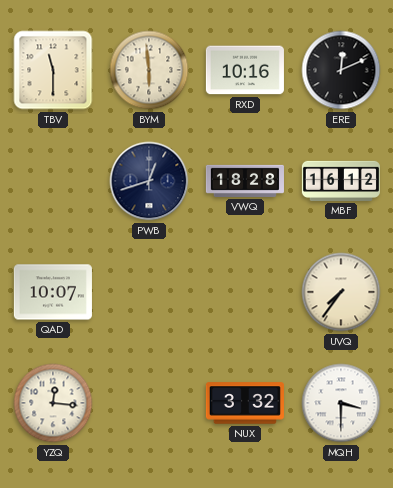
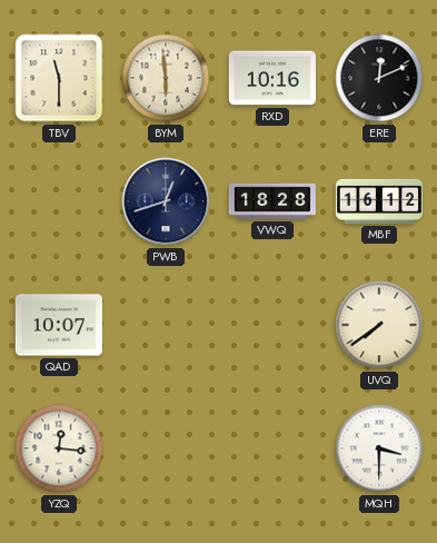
UVQ: 7:36 -> 7:39
NUX: 3:32 -> none
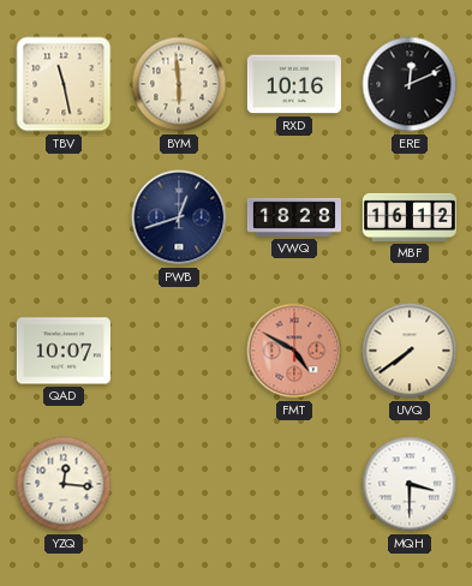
TBV: 11:30 -> 11:28
FMT: none -> 4:50
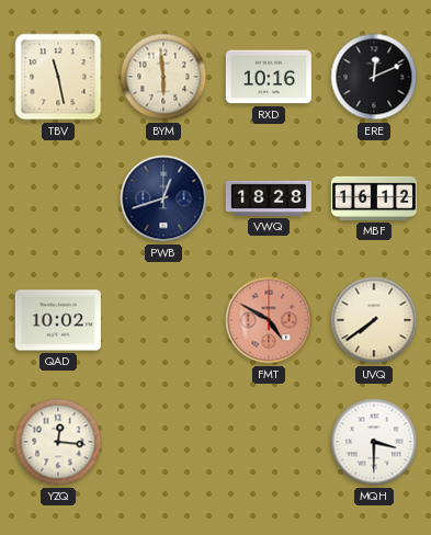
QAD: 10:07 -> 10:02
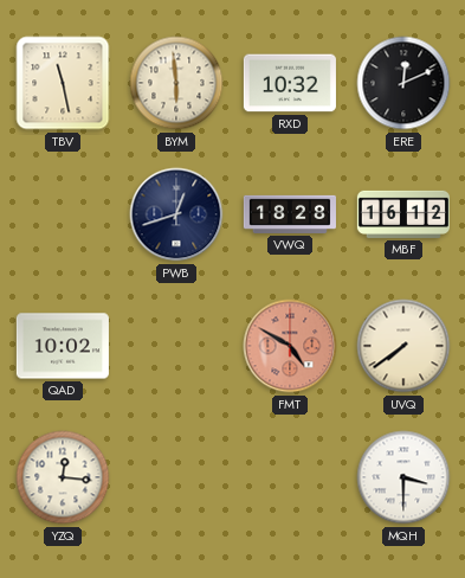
RXD: 10:16 -> 10:32
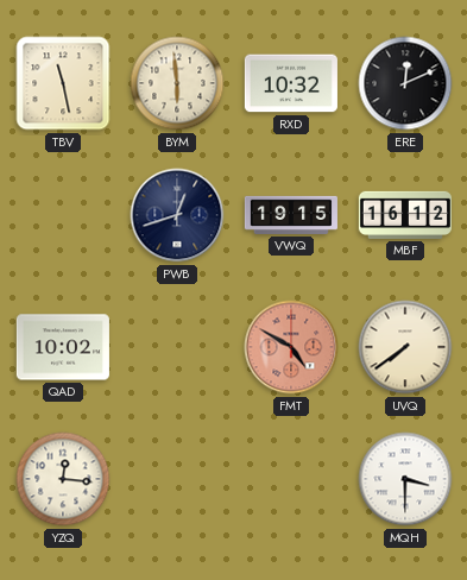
VWQ: 18:28 -> 19:15
